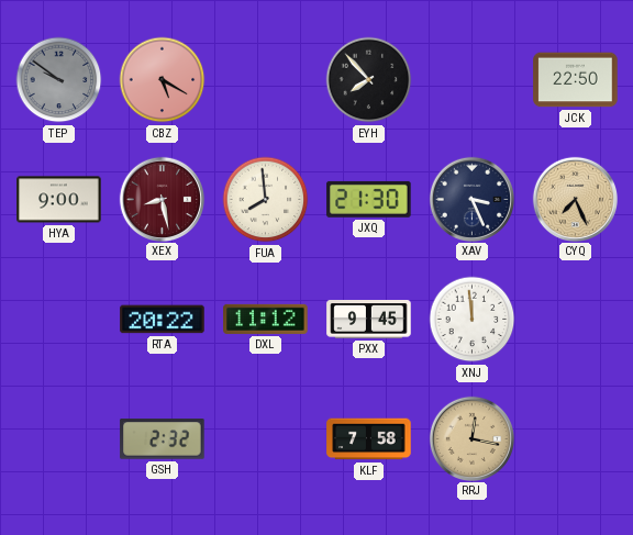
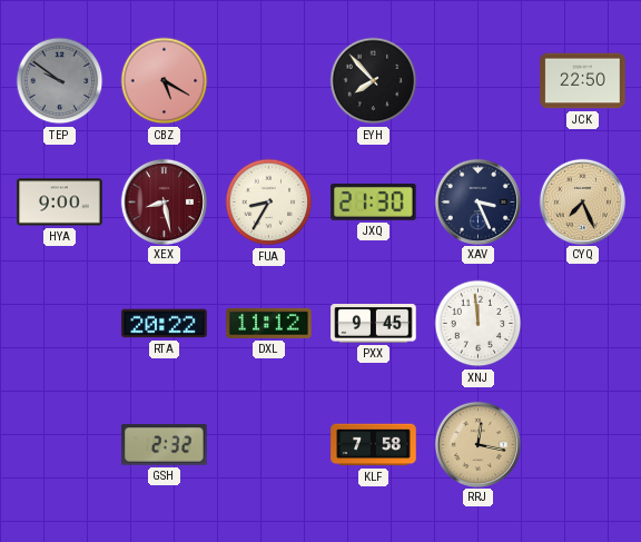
FUA: 7:59 -> 8:35
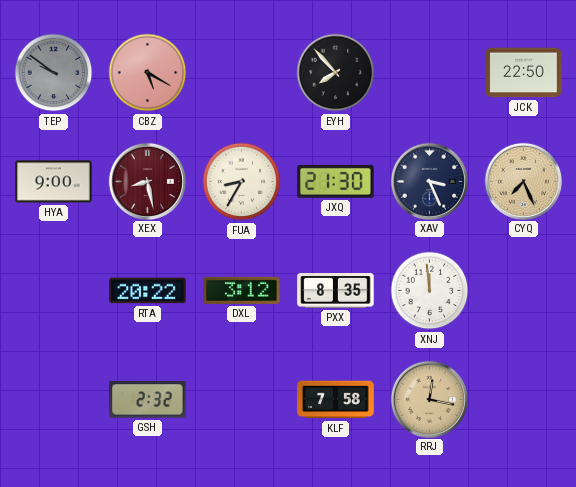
DXL: 11:12 -> 3:12
PXX: 9:45 -> 8:35
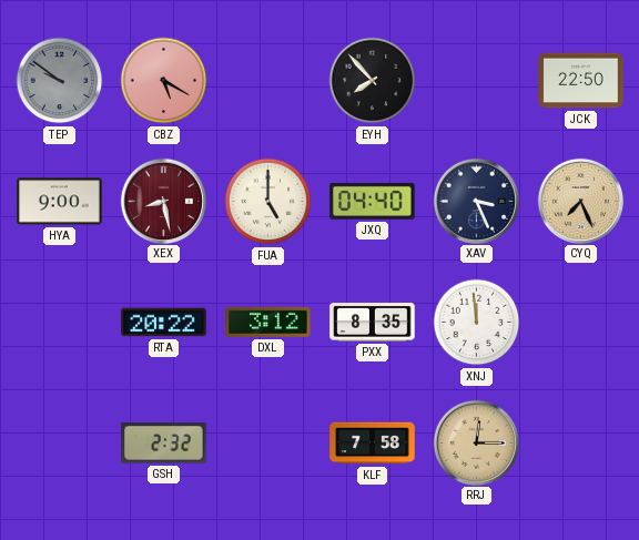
FUA: 8:35 -> 5:00
JXQ: 21:30 -> 04:40
RRJ: 12:17 -> 12:15
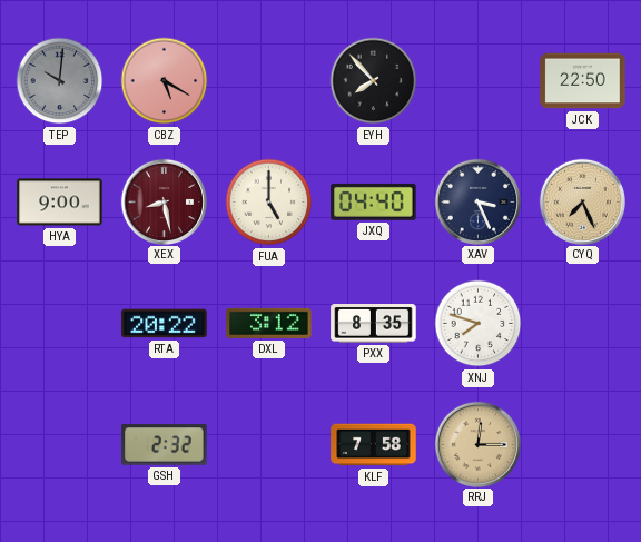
TEP: 9:51 -> 10:01
XNJ: 11:59 -> 7:48
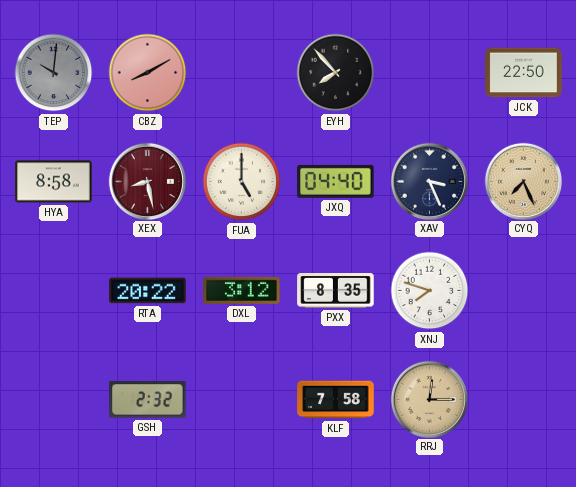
CBZ: 5:20 -> 8:10
HYA: 9:00 -> 8:58
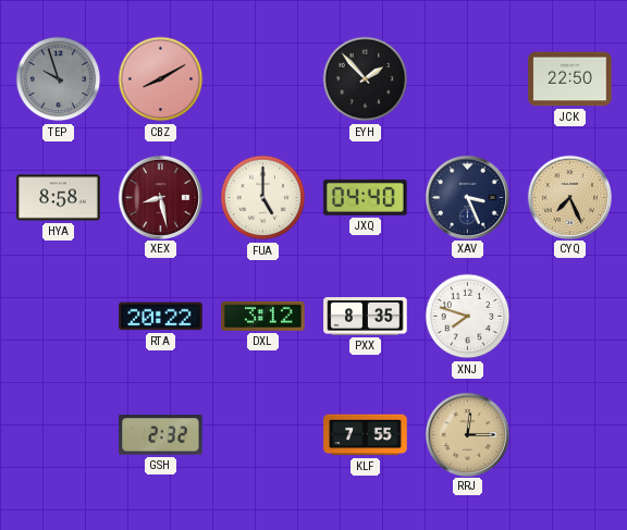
TEP: 10:01 -> 9:57
EYH: 7:53 -> 1:53
KLF: 7:58 -> 7:55
